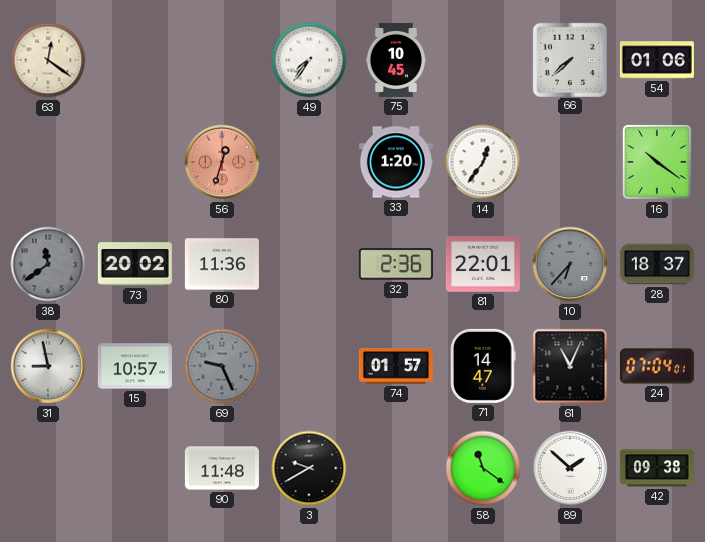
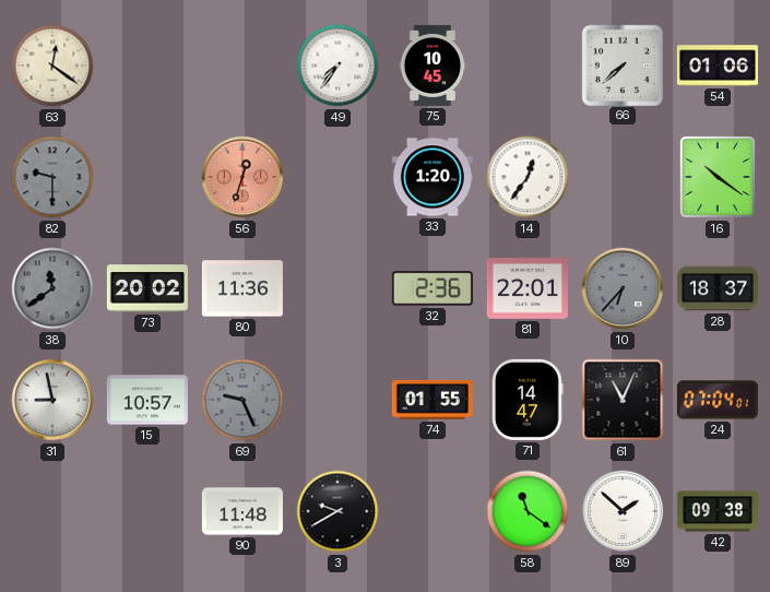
82: none -> 9:30
74: 01:57 -> 01:55
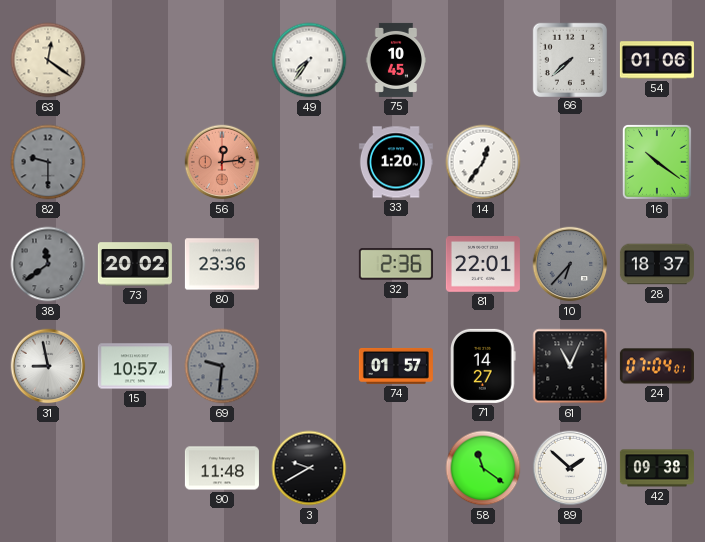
56: 12:33 -> 12:14
80: 11:36 -> 23:36
69: 9:26 -> 9:31
74: 01:55 -> 01:57
71: 14:47 -> 14:27
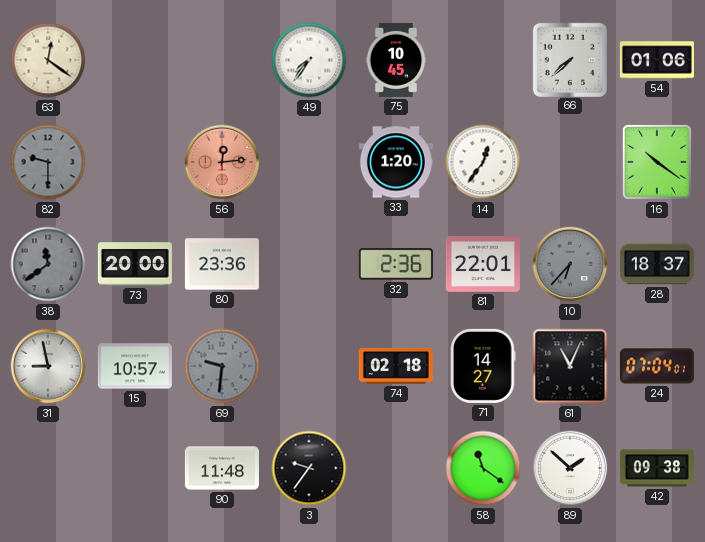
73: 20:02 -> 20:00
74: 01:57 -> 02:18
3: 9:40 -> 9:36
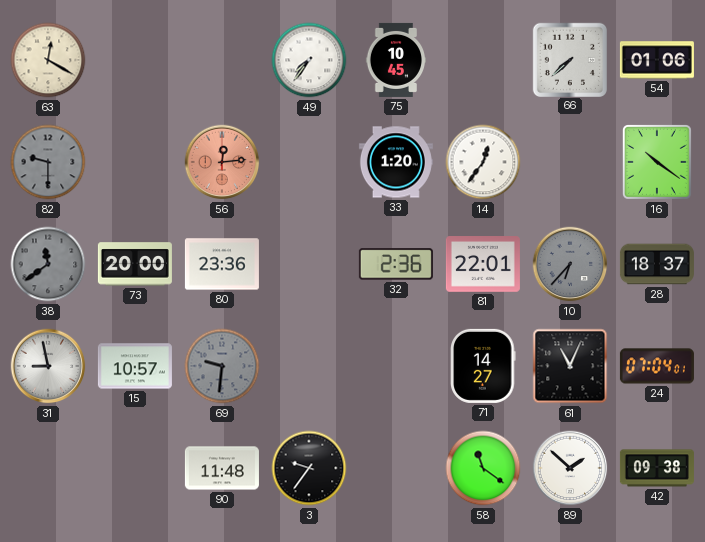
63: 12:21 -> 12:20
74: 02:18 -> none
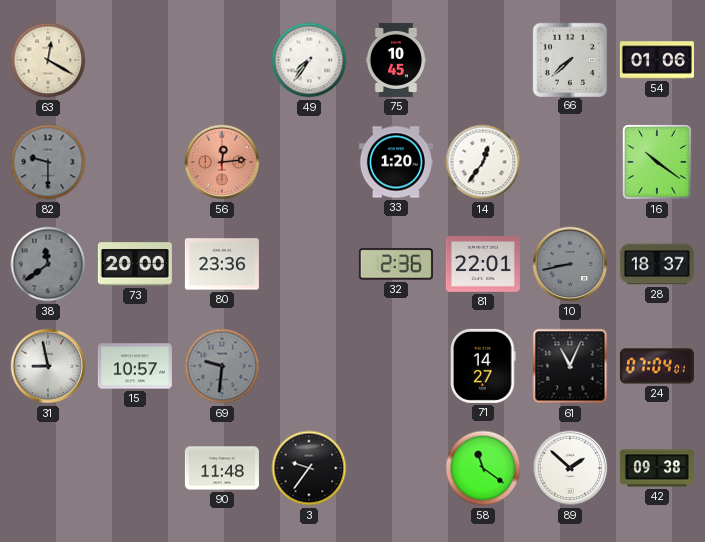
10: 6:37 -> 8:43
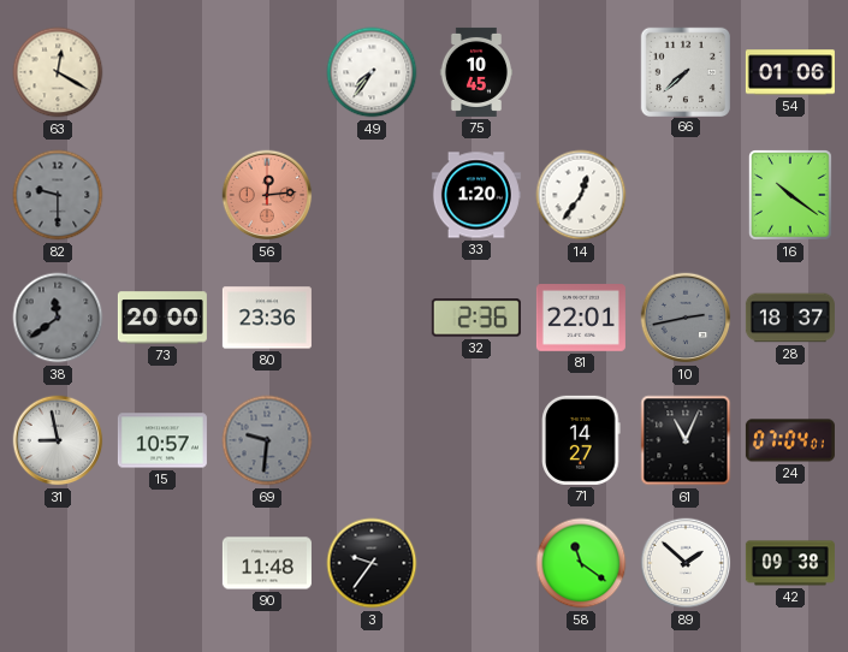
10: 8:43 -> 2:43
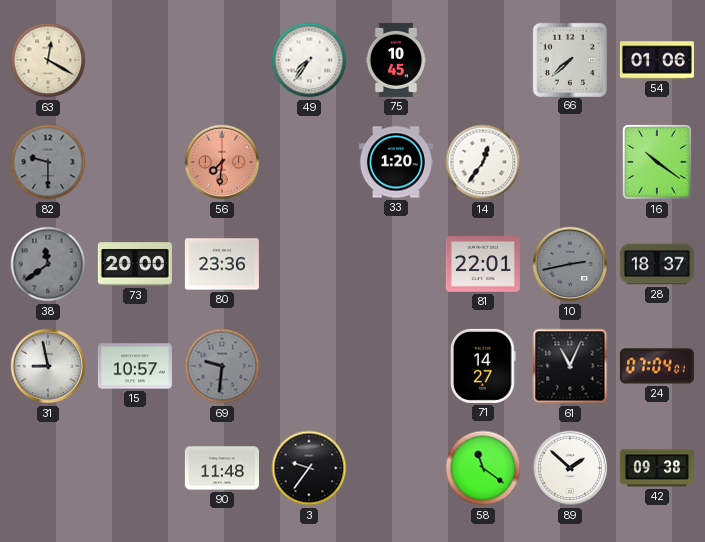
56: 12:14 -> 7:31
32: 2:36 -> none
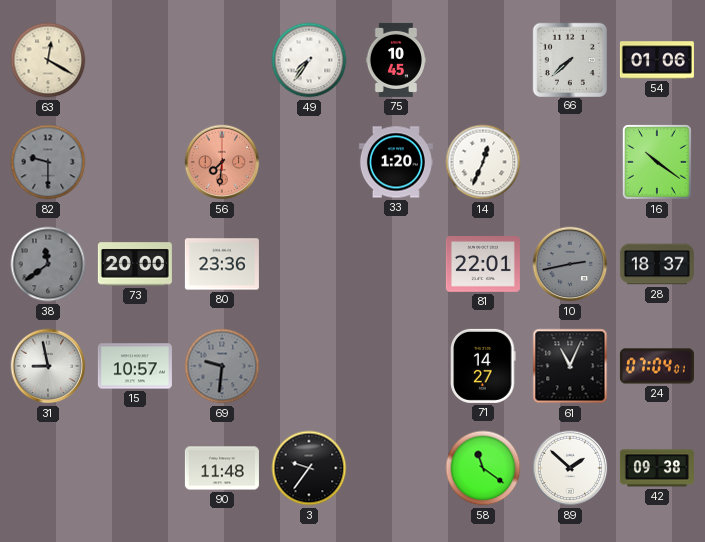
14: 12:36 -> 12:34
